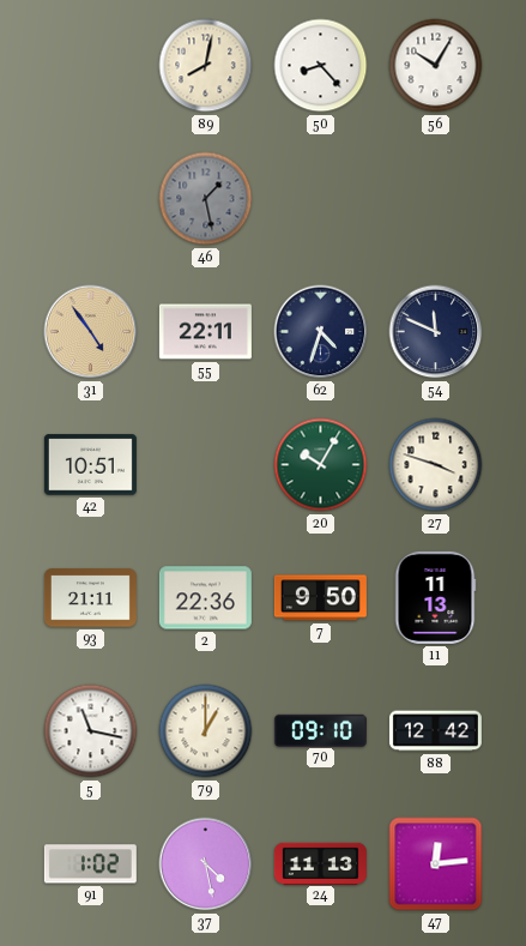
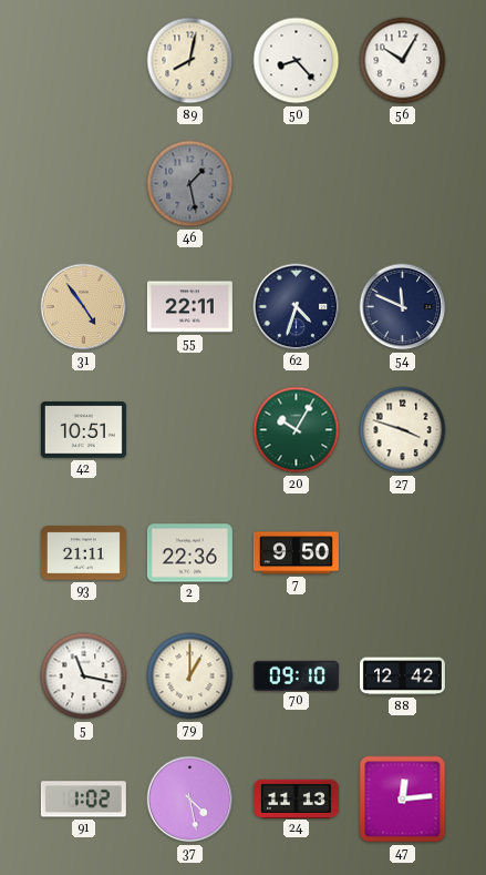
11: 11:13 -> none
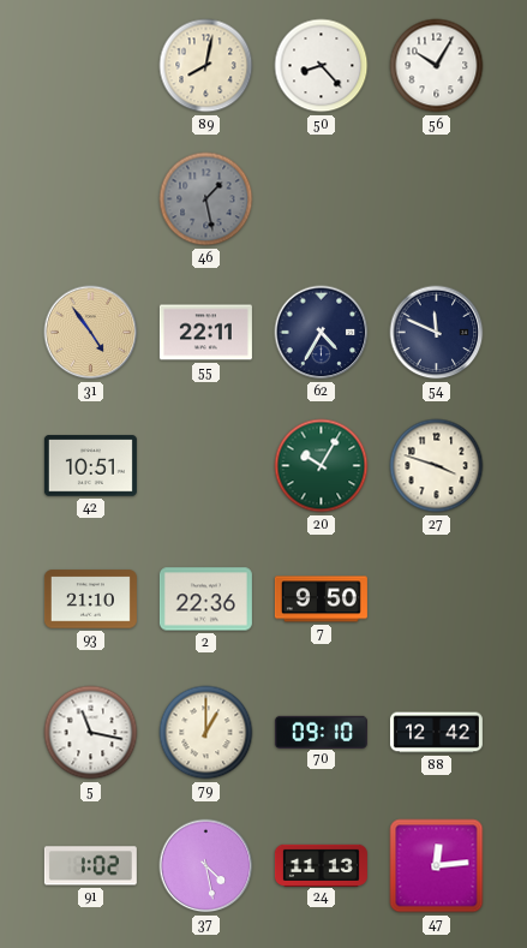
62: 4:33 -> 4:35
93: 21:11 -> 21:10
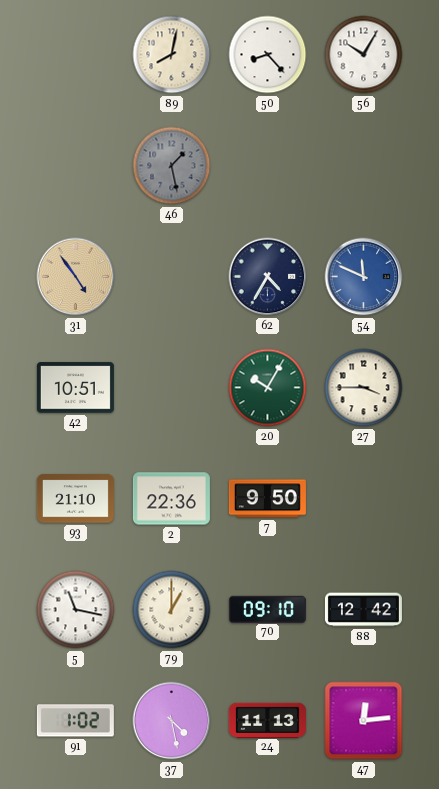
55: 22:11 -> none
54 dial: navy -> blue
27: 3:48 -> 3:45
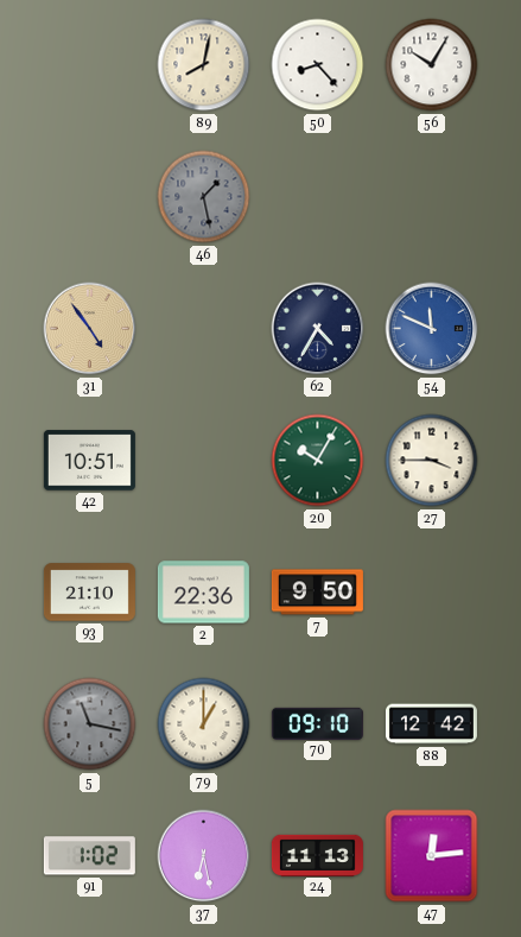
5 dial: white -> grey
37: 4:28 -> 6:28
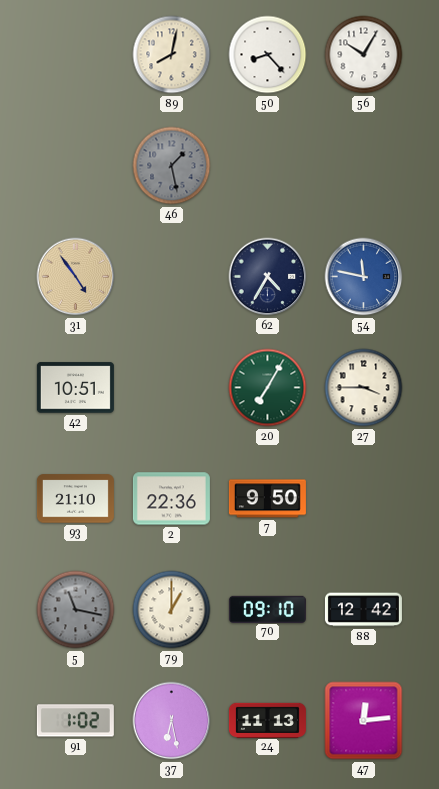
54: 11:49 -> 11:47
20: 10:05 -> 7:05
